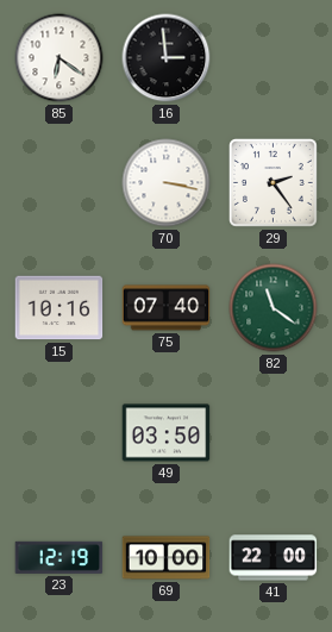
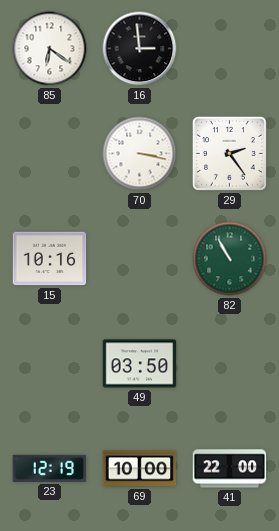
75: 07:40 -> none
82: 11:21 -> 10:55
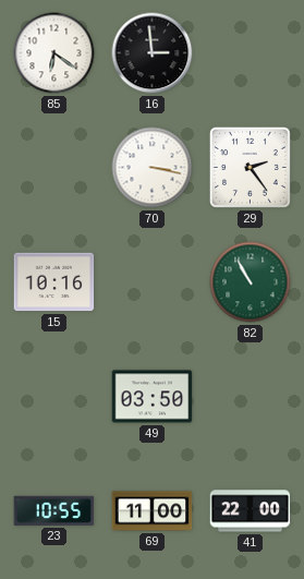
23: 12:19 -> 10:55
69: 10:00 -> 11:00
